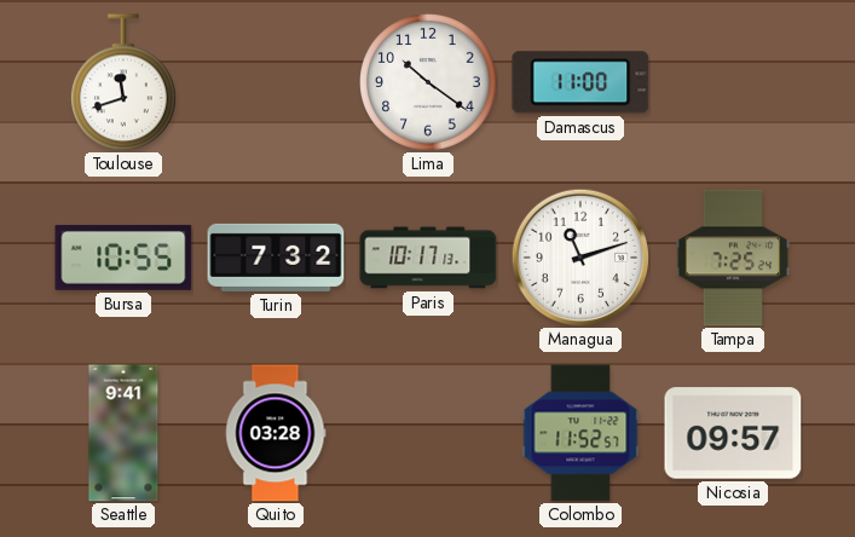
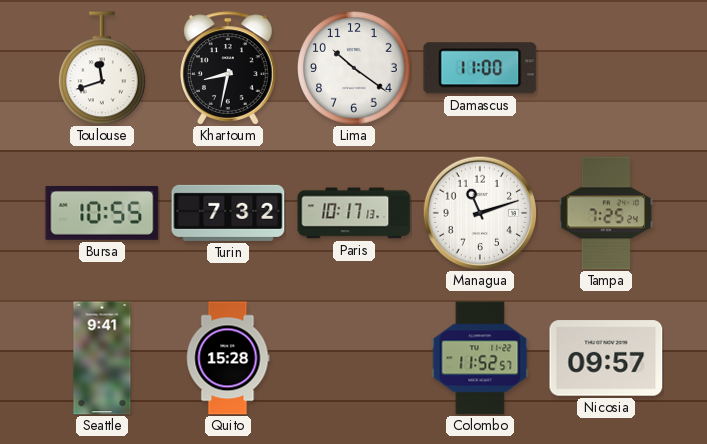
Khartoum: none -> 8:32
Quito: 03:28 -> 15:28
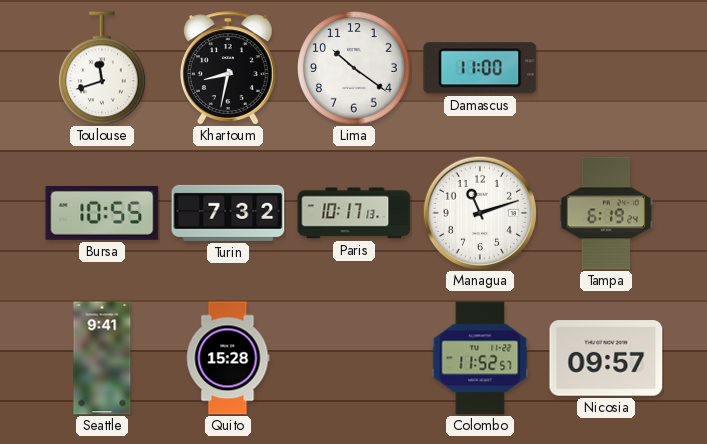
Tampa: 7:25 -> 6:19
